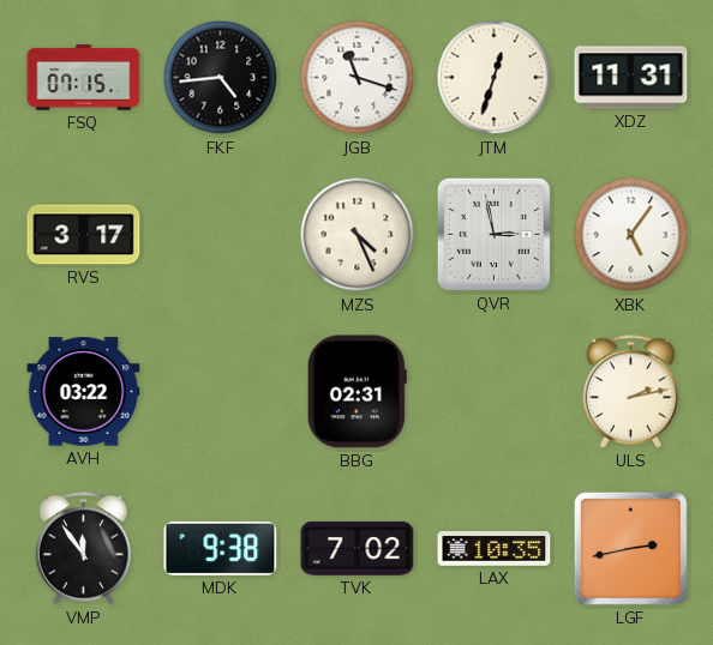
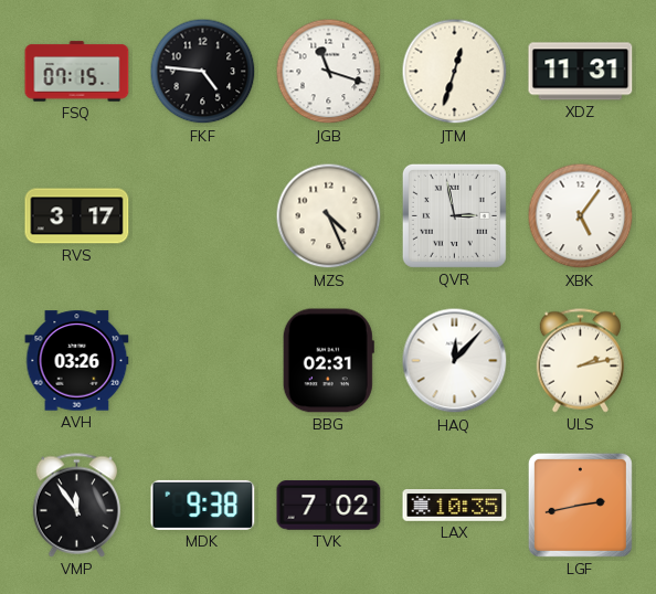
FKF: 4:44 -> 4:46
AVH: 03:22 -> 03:26
HAQ: none -> 12:07
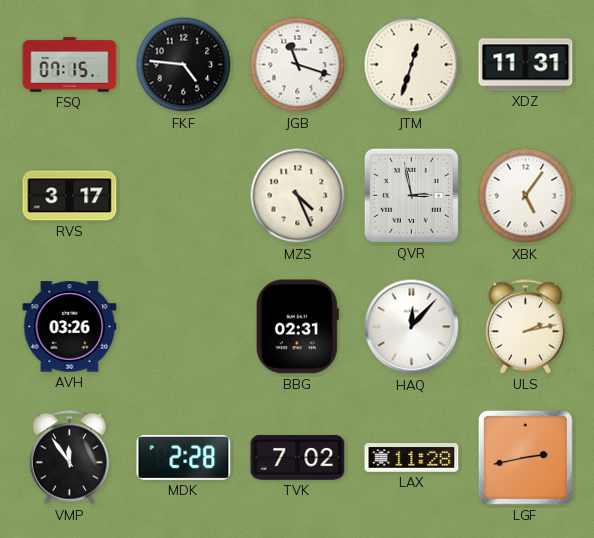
MDK: 9:38 -> 2:28
LAX: 10:35 -> 11:28
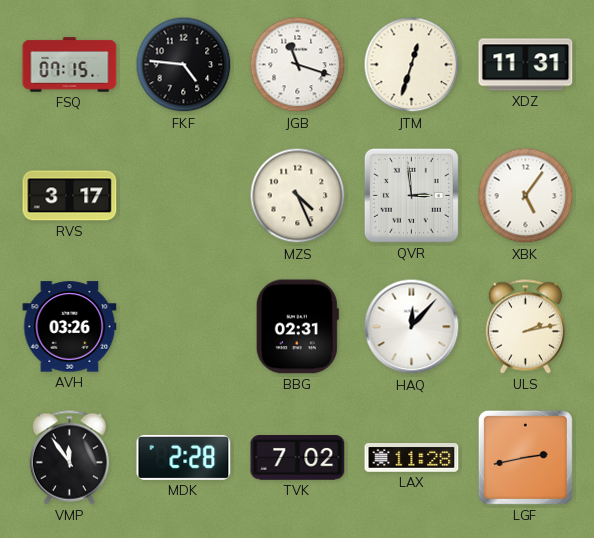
QVR: 2:58 -> 2:59
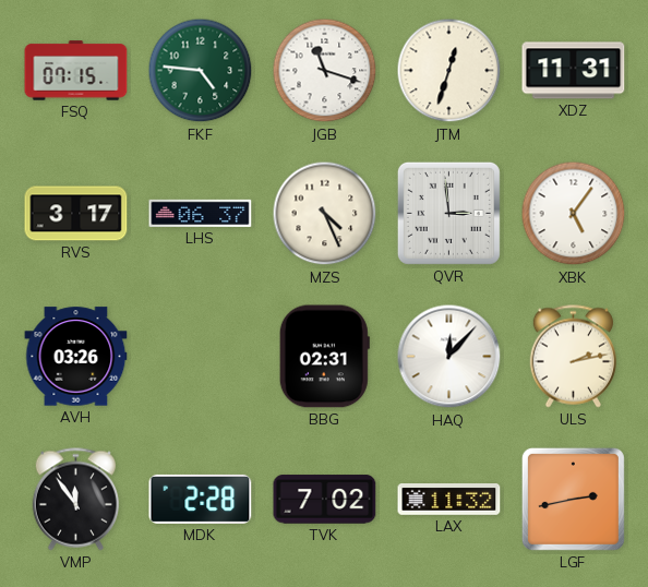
FKF dial: black -> green
LHS: none -> 06:37
LAX: 11:28 -> 11:32
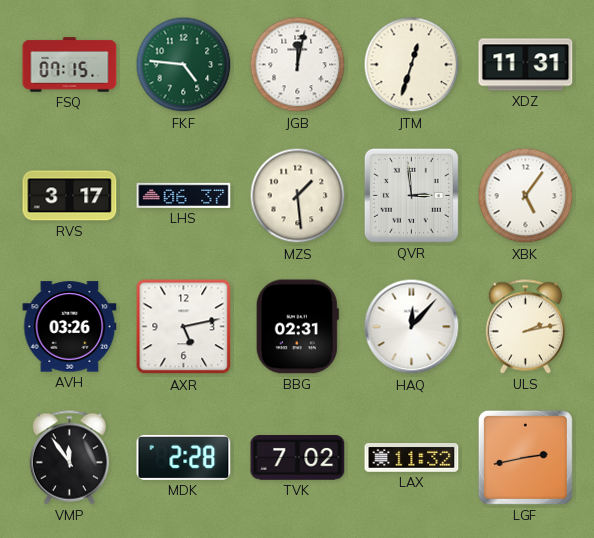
JGB: 11:18 -> 12:02
MZS: 4:26 -> 1:29
AXR: none -> 5:13
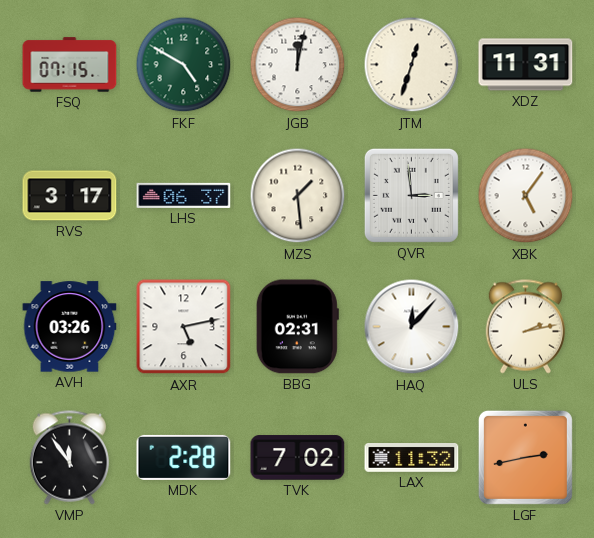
FKF: 4:46 -> 4:50
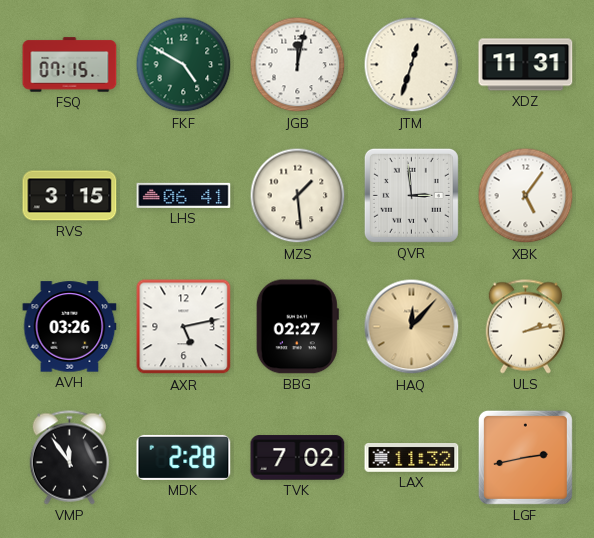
RVS: 3:17 -> 3:15
LHS: 06:37 -> 06:41
BBG: 02:31 -> 02:27
HAQ dial: white -> champagne
